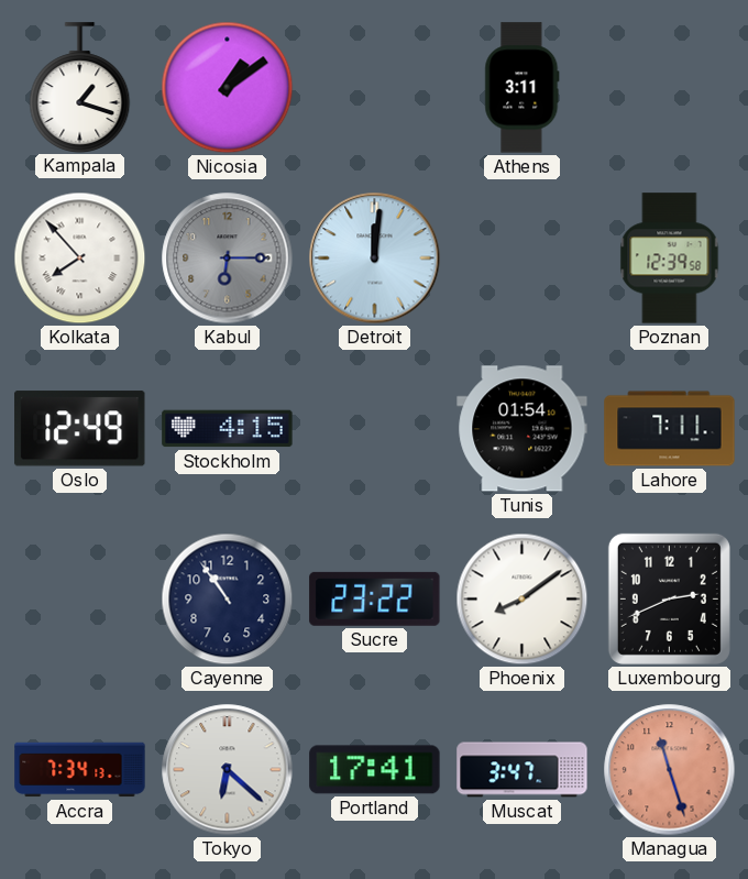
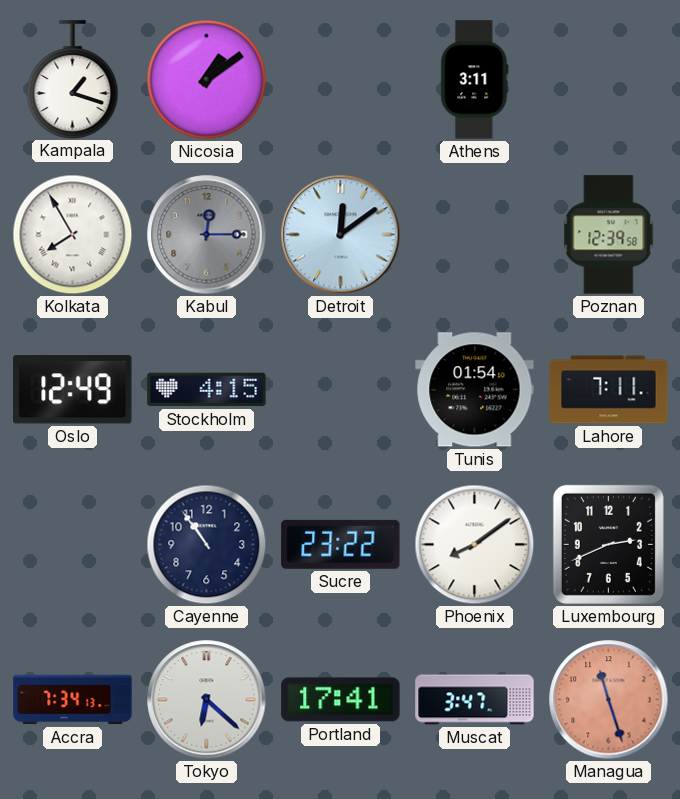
Kolkata: 7:53 -> 7:55
Kabul: 6:15 -> 12:15
Detroit: 12:01 -> 12:09
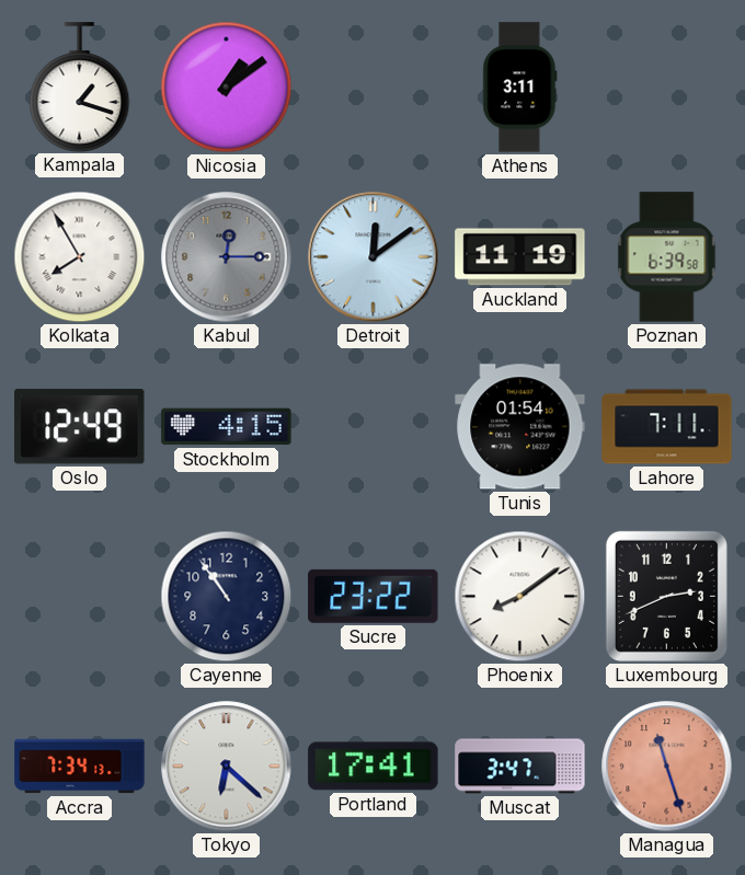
Auckland: none -> 11:19
Poznan: 12:39 -> 6:39
